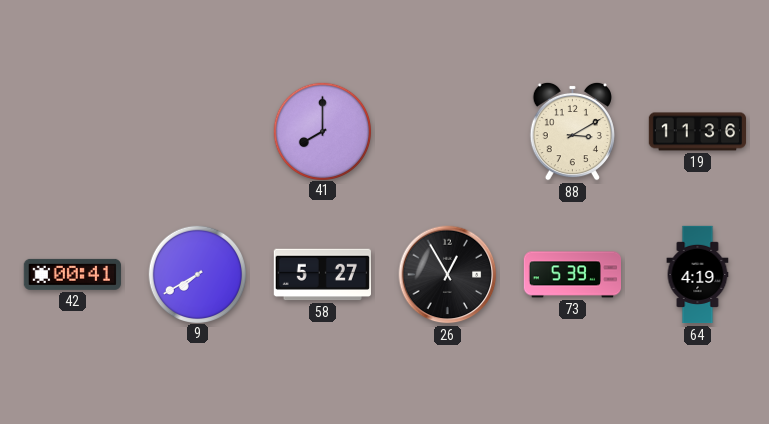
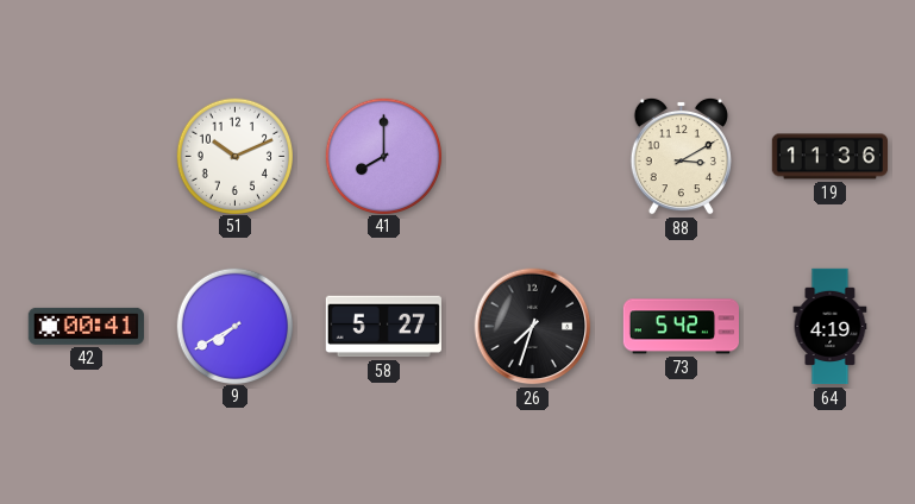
51: none -> 10:11
26: 12:55 -> 7:33
73: 5:39 -> 5:42
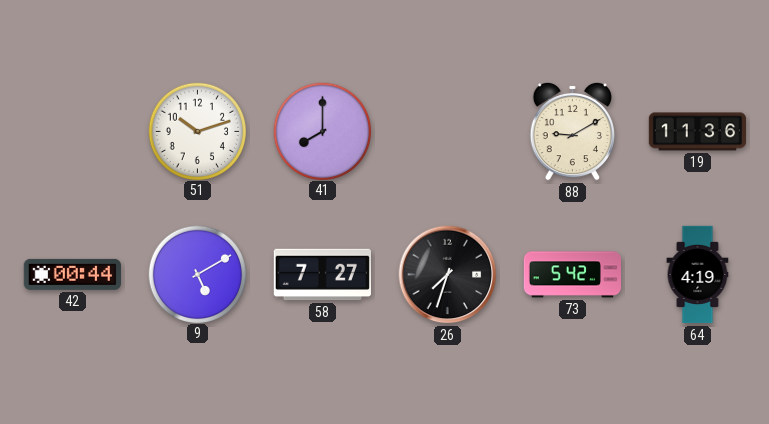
51: 10:11 -> 10:12
88: 3:10 -> 9:10
42: 00:41 -> 00:44
9: 7:40 -> 5:10
58: 5:27 -> 7:27
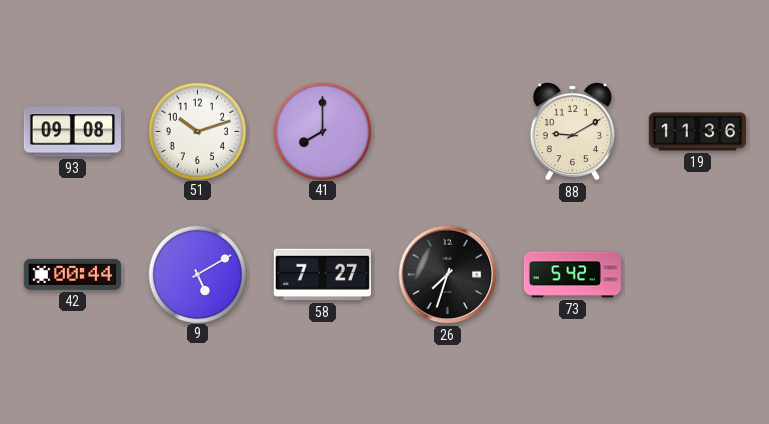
93: none -> 09:08
64: 4:19 -> none
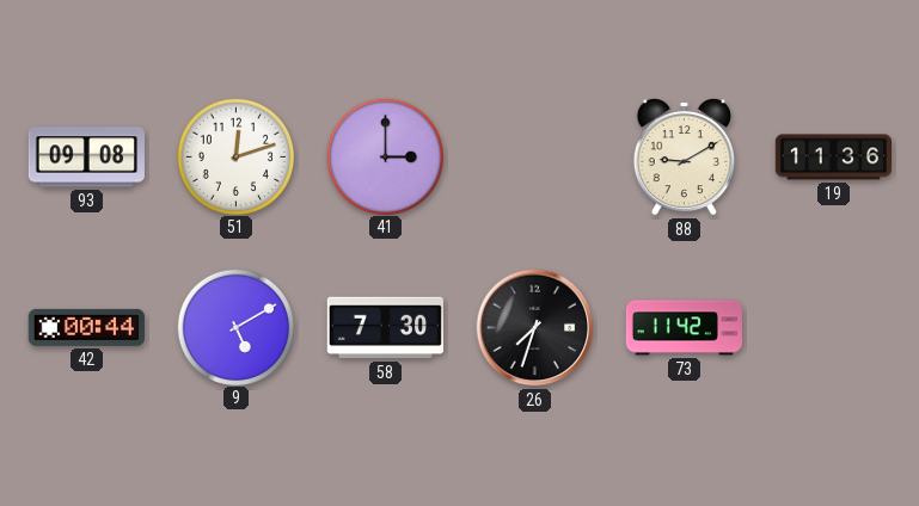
51: 10:12 -> 12:12
41: 8:00 -> 3:00
58: 7:27 -> 7:30
73: 5:42 -> 11:42
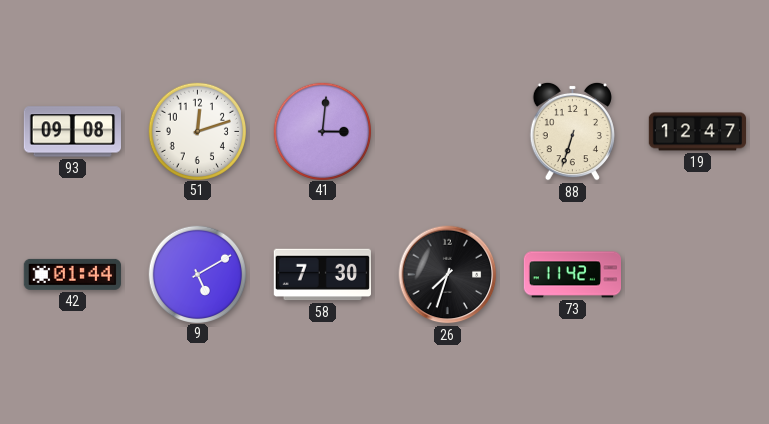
41: 3:00 -> 3:01
88: 9:10 -> 6:33
19: 11:36 -> 12:47
42: 00:44 -> 01:44
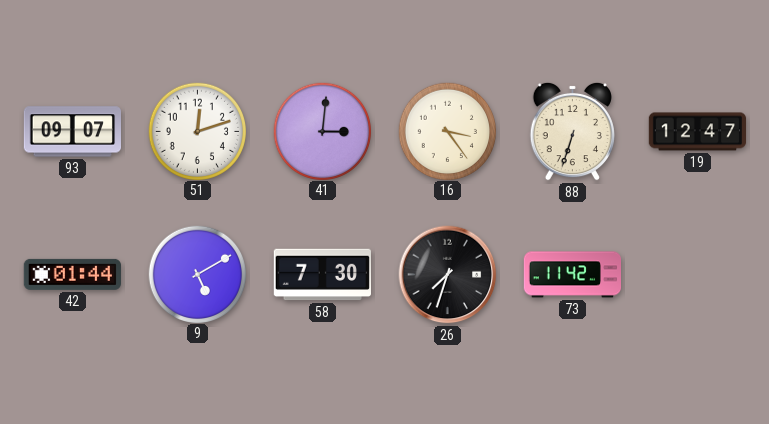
93: 09:08 -> 09:07
16: none -> 3:24
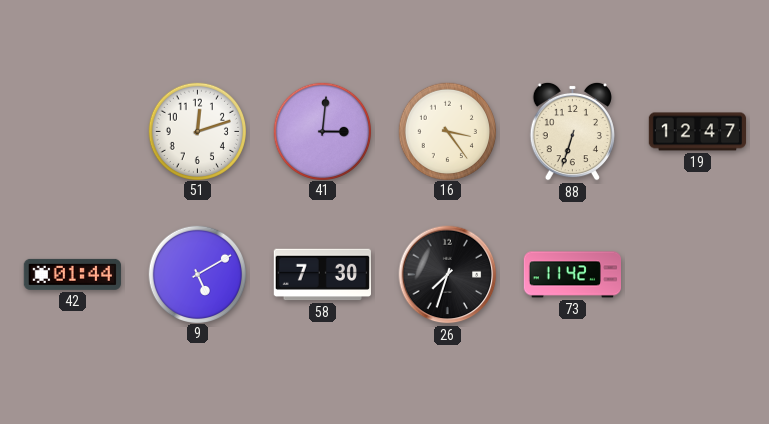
93: 09:07 -> none
